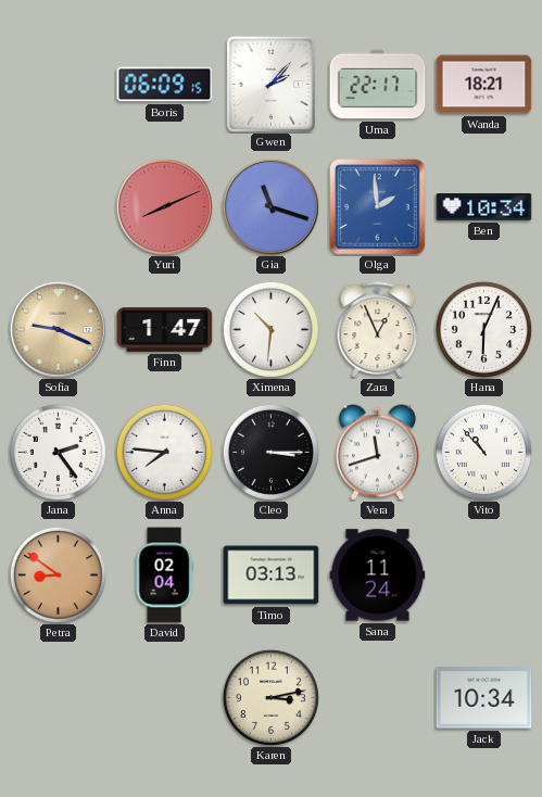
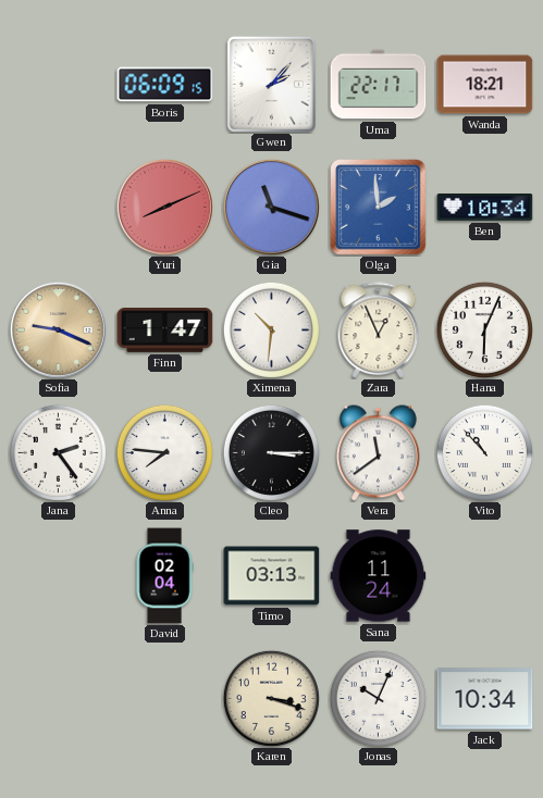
Vera: 11:42 -> 11:39
Petra: 8:51 -> none
Karen: 3:13 -> 3:18
Jonas: none -> 10:04
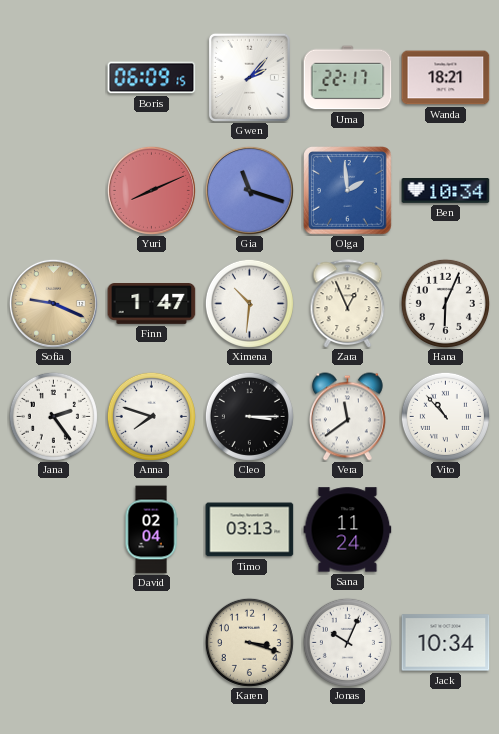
Anna: 7:46 -> 7:48
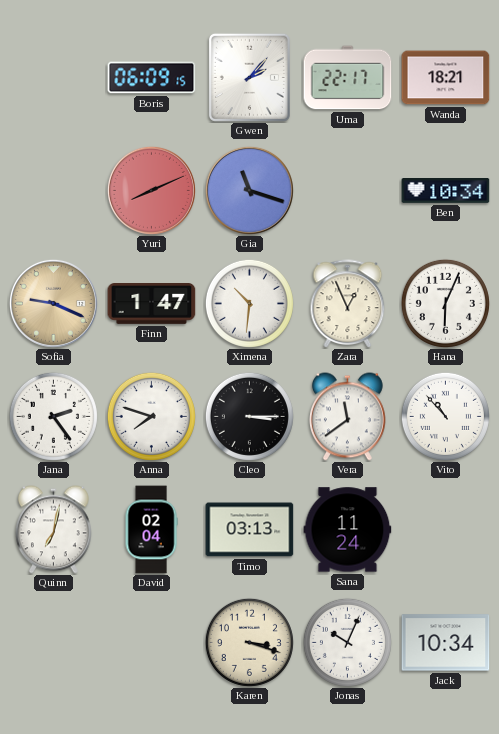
Olga: 1:59 -> none
Quinn: none -> 7:02
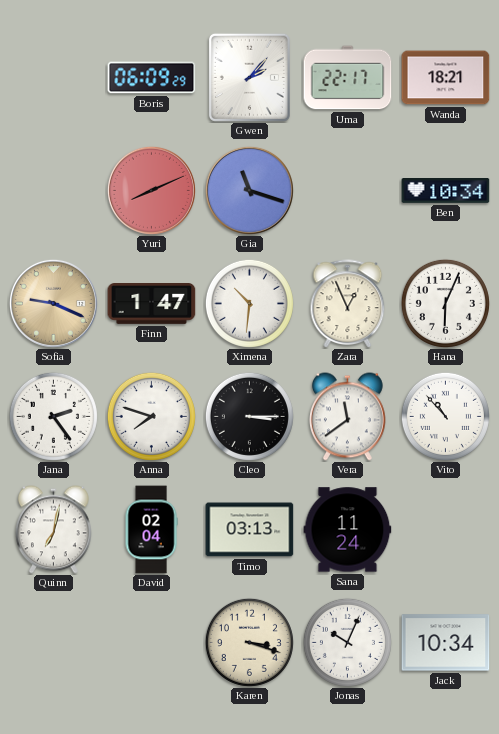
Boris: 06:09:15 -> 06:09:29
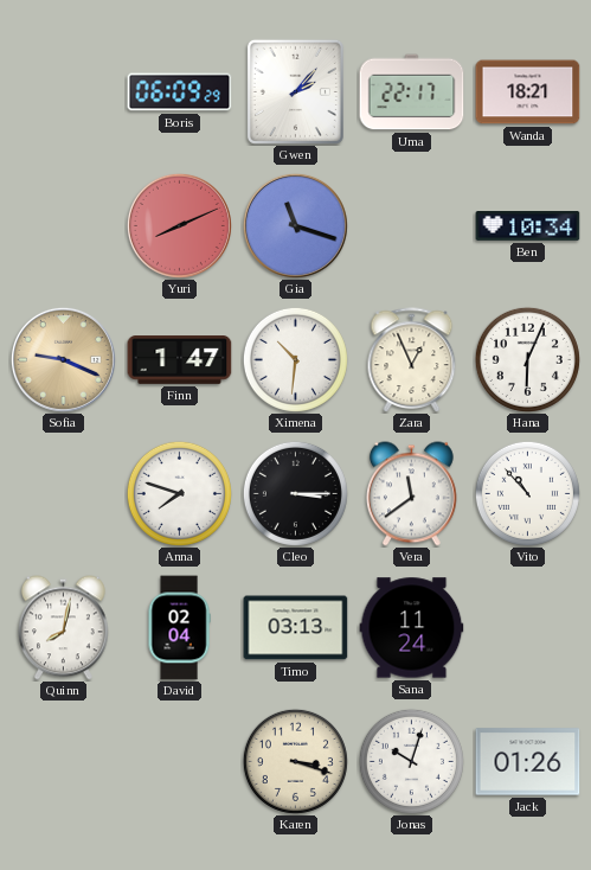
Jana: 2:24 -> none
Quinn: 7:02 -> 8:02
Jonas: 10:04 -> 10:03
Jack: 10:34 -> 01:26
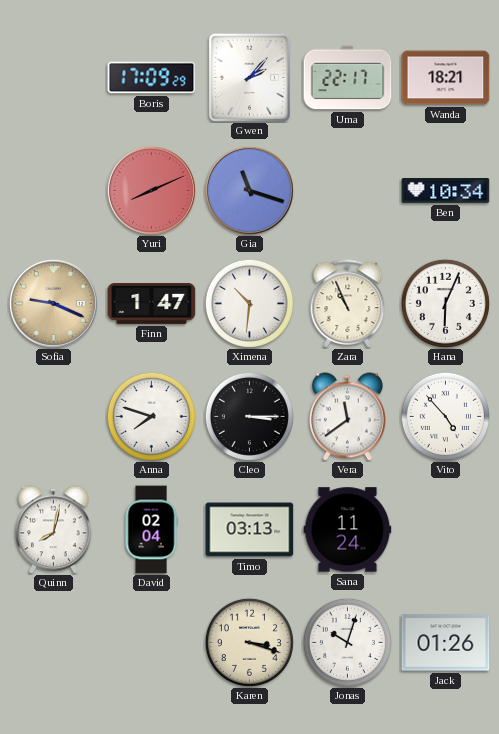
Boris: 06:09 -> 17:09
Zara: 12:56 -> 10:56
Vito: 10:53 -> 4:53
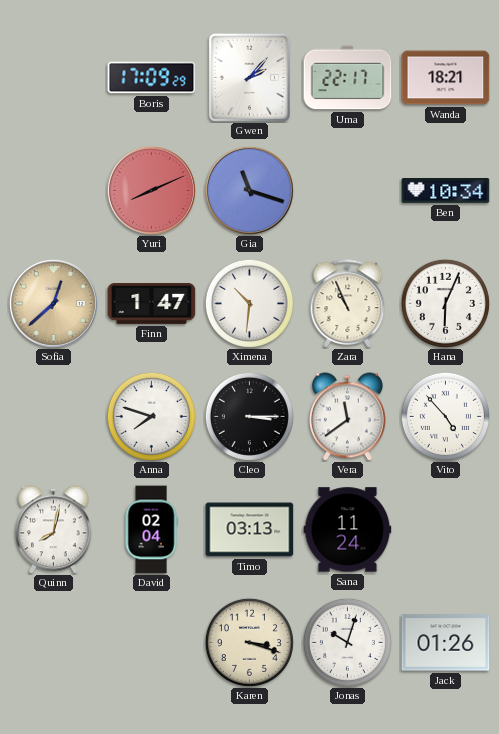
Sofia: 9:19 -> 12:38
